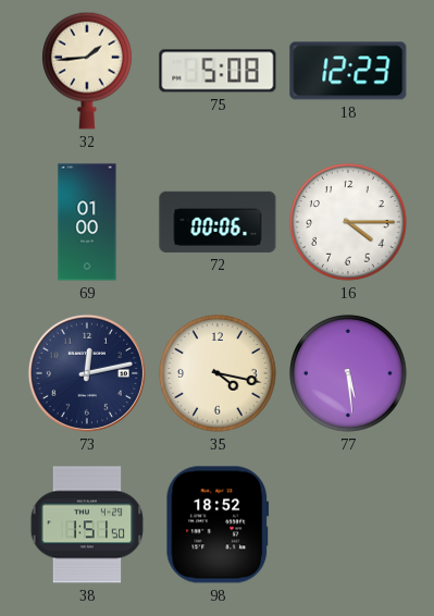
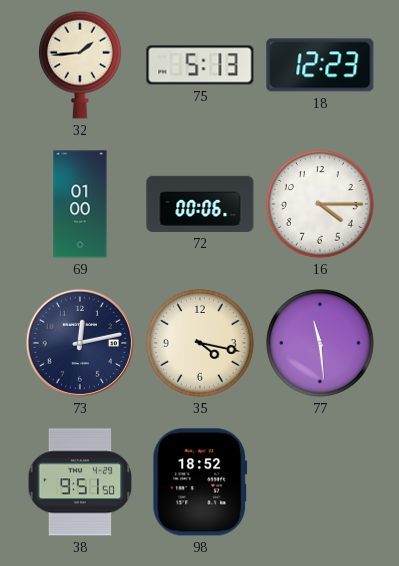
75: 5:08 -> 5:13
77: 5:29 -> 11:29
38: 1:51 -> 9:51
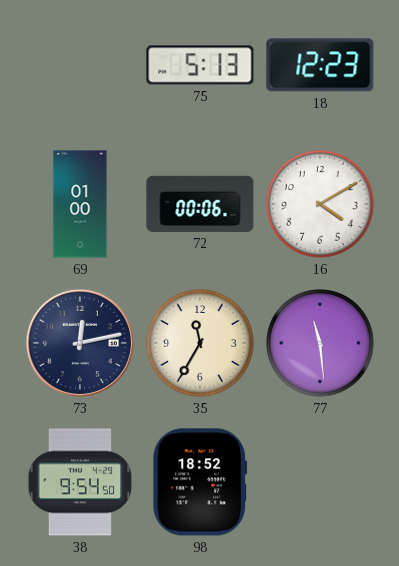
32: 1:44 -> none
16: 4:15 -> 4:10
35: 4:17 -> 11:35
38: 9:51 -> 9:54
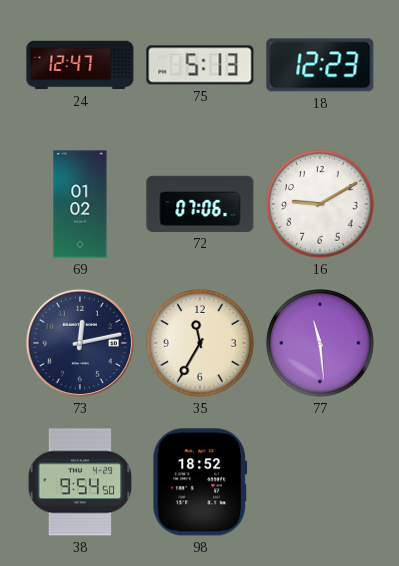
24: none -> 12:47
69: 01:00 -> 01:02
72: 00:06 -> 07:06
16: 4:10 -> 9:10
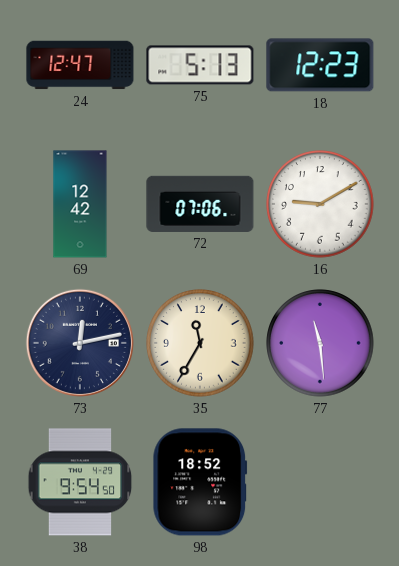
69: 01:02 -> 12:42
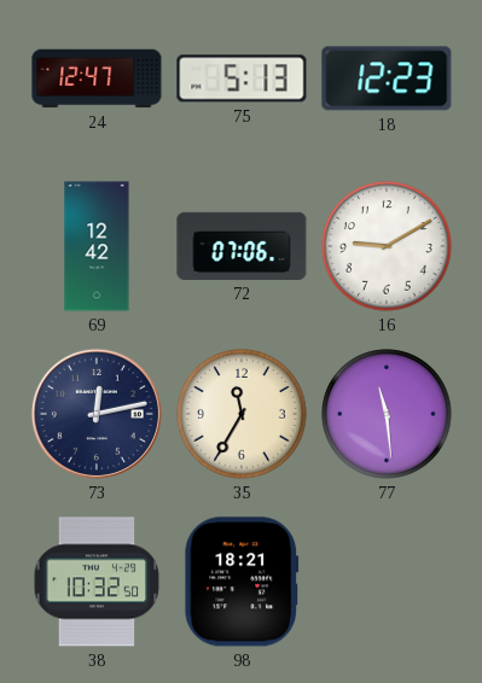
38: 9:54 -> 10:32
98: 18:52 -> 18:21
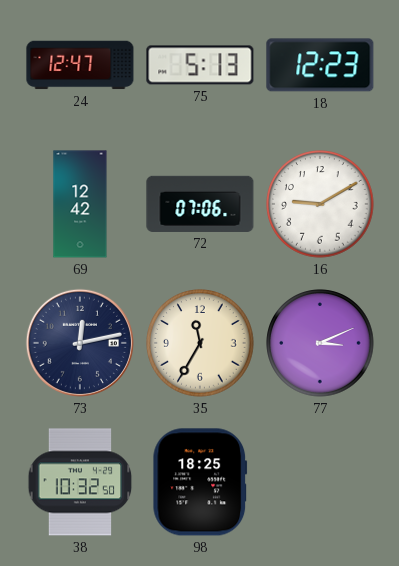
77: 11:29 -> 3:11
98: 18:21 -> 18:25
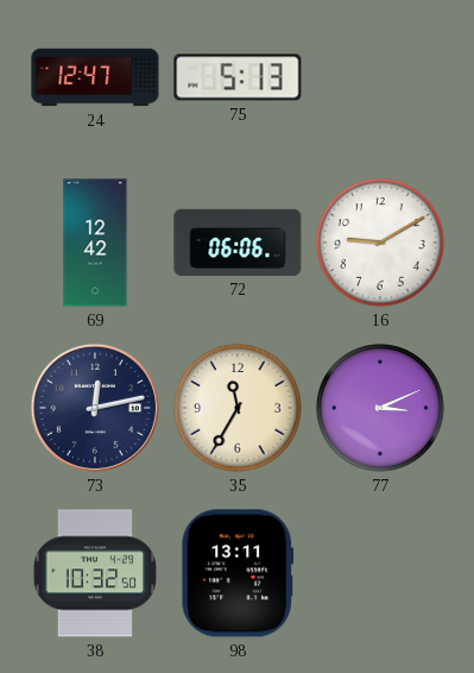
18: 12:23 -> none
72: 07:06 -> 06:06
98: 18:25 -> 13:11
